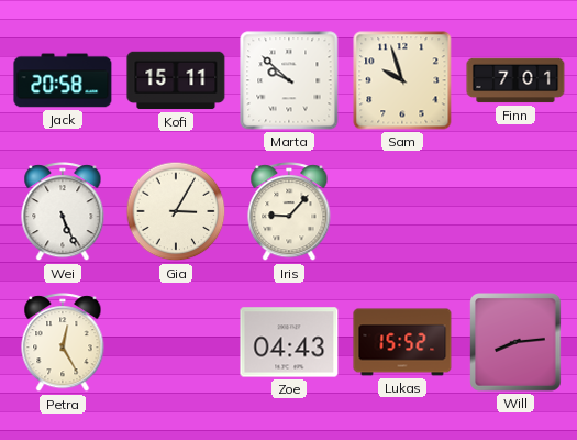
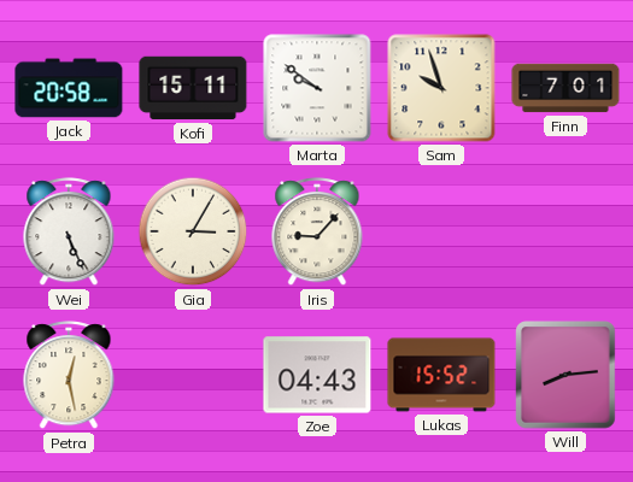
Marta: 9:52 -> 9:51
Petra: 12:25 -> 12:28
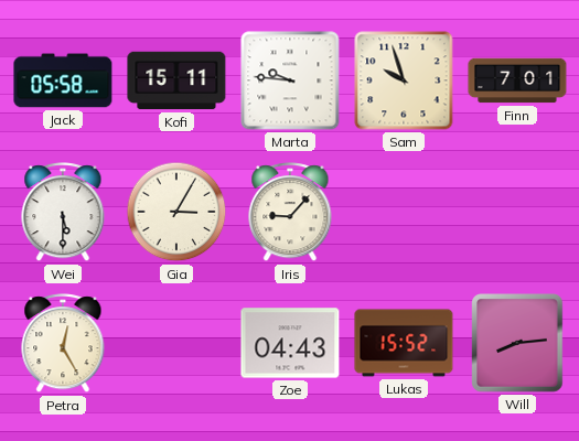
Jack: 20:58 -> 05:58
Marta: 9:51 -> 9:46
Wei: 5:26 -> 5:30
Petra: 12:28 -> 12:25
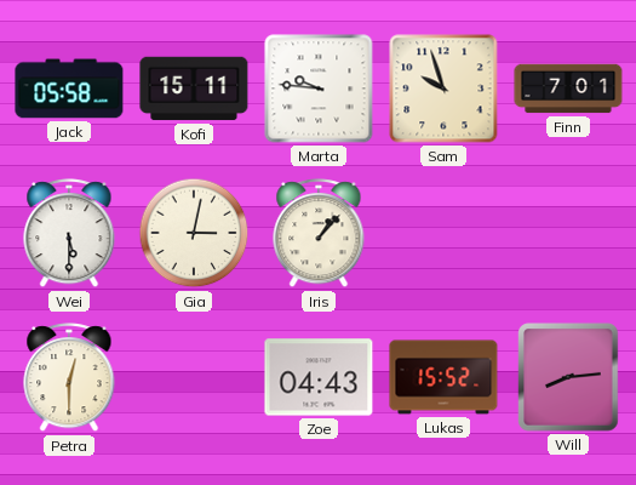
Gia: 3:05 -> 3:02
Iris: 9:07 -> 1:07
Petra: 12:25 -> 12:30
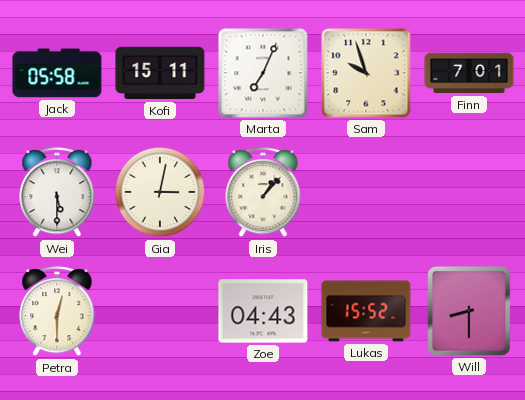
Marta: 9:46 -> 7:04
Will: 8:14 -> 8:30
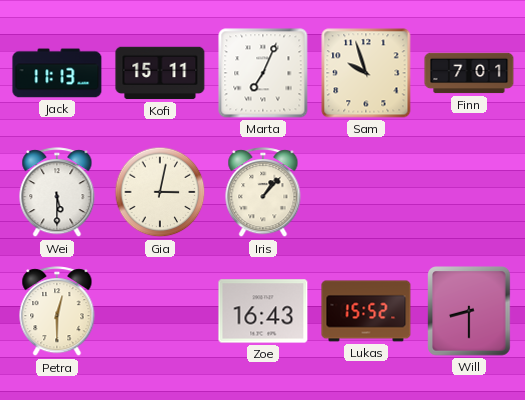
Jack: 05:58 -> 11:13
Zoe: 04:43 -> 16:43
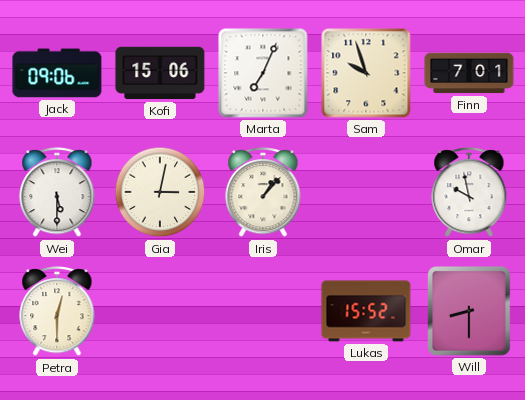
Jack: 11:13 -> 09:06
Kofi: 15:11 -> 15:06
Omar: none -> 9:58
Zoe: 16:43 -> none
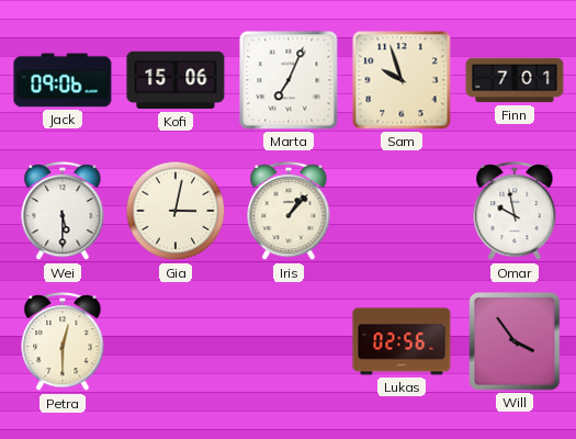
Lukas: 15:52 -> 02:56
Will: 8:30 -> 3:54
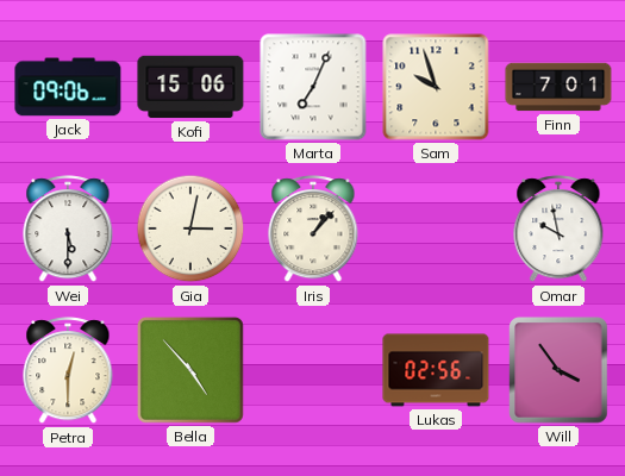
Bella: none -> 4:53
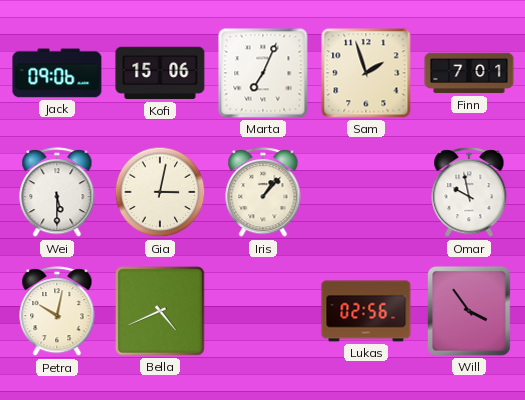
Sam: 9:57 -> 1:57
Petra: 12:30 -> 10:02
Bella: 4:53 -> 4:41
